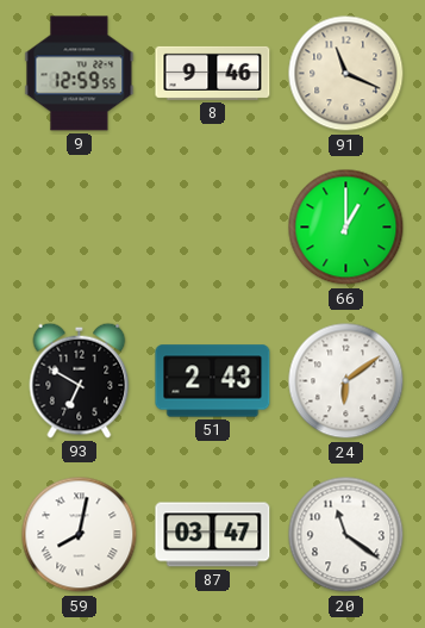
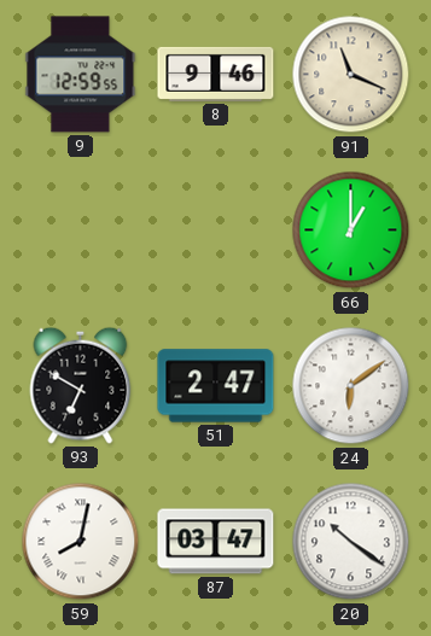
51: 2:43 -> 2:47
20: 11:21 -> 10:21
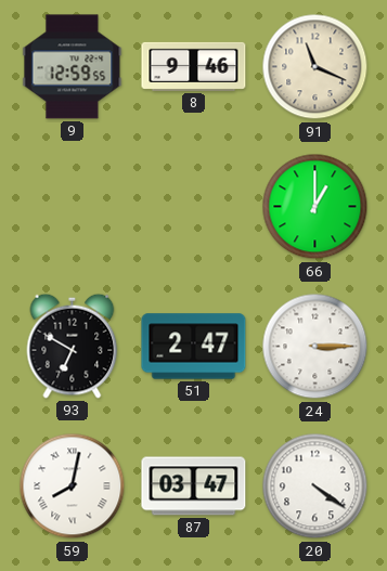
24: 6:09 -> 3:15
20: 10:21 -> 4:21
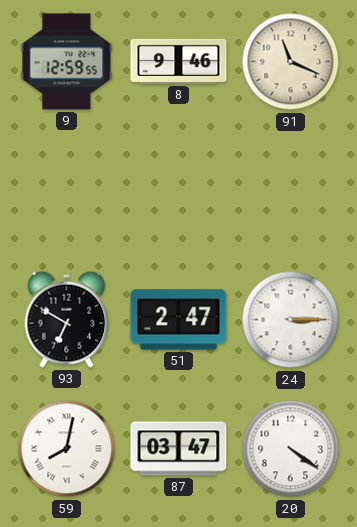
66: 1:00 -> none
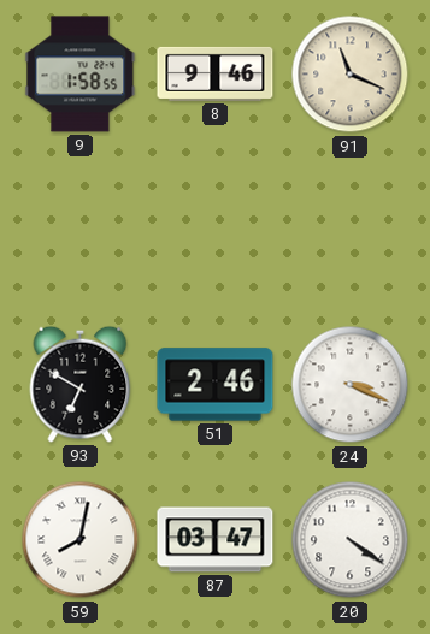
9: 12:59 -> 1:58
51: 2:47 -> 2:46
24: 3:15 -> 3:19
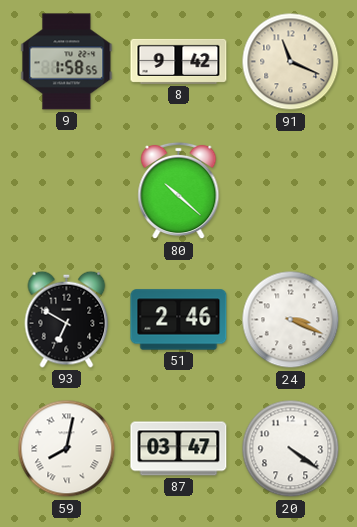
8: 9:46 -> 9:42
80: none -> 10:22
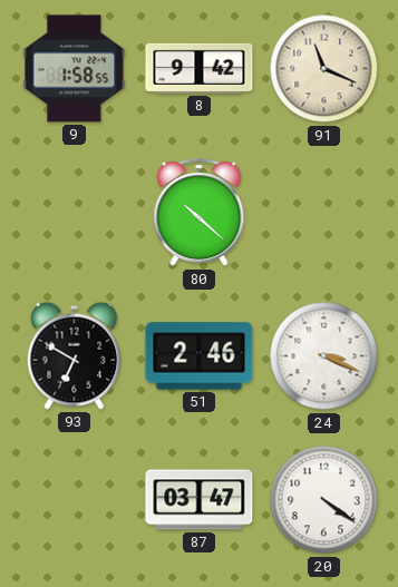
59: 8:02 -> none
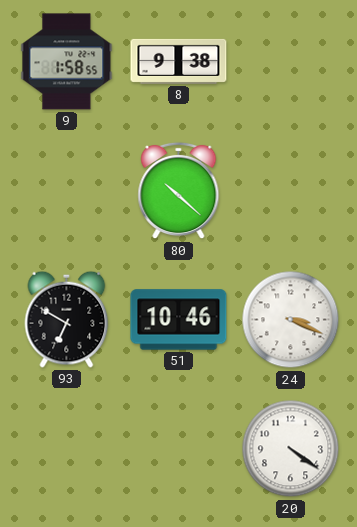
8: 9:42 -> 9:38
91: 11:19 -> none
51: 2:46 -> 10:46
87: 03:47 -> none
